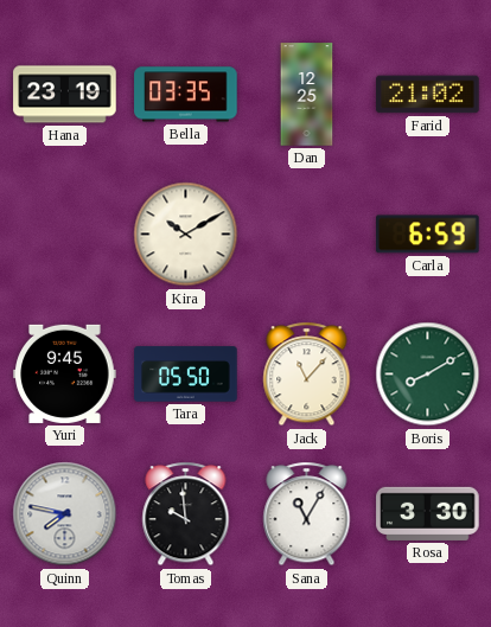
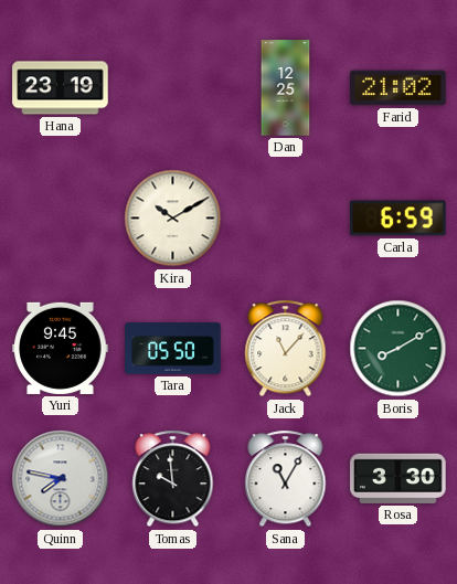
Bella: 03:35 -> none
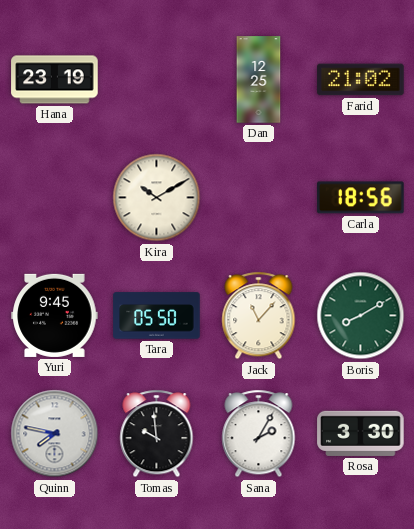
Carla: 6:59 -> 18:56
Sana: 11:05 -> 2:05
